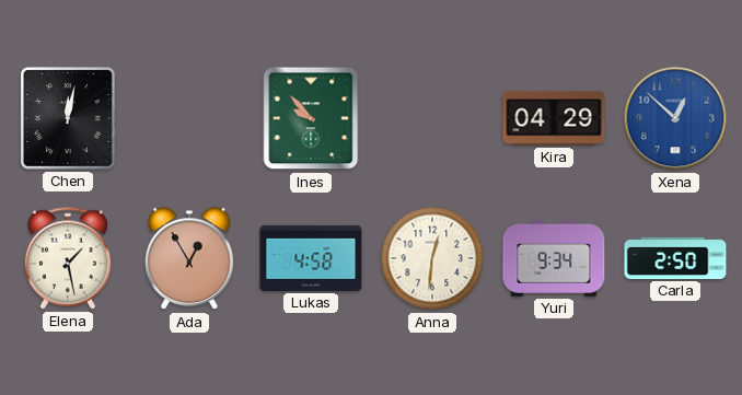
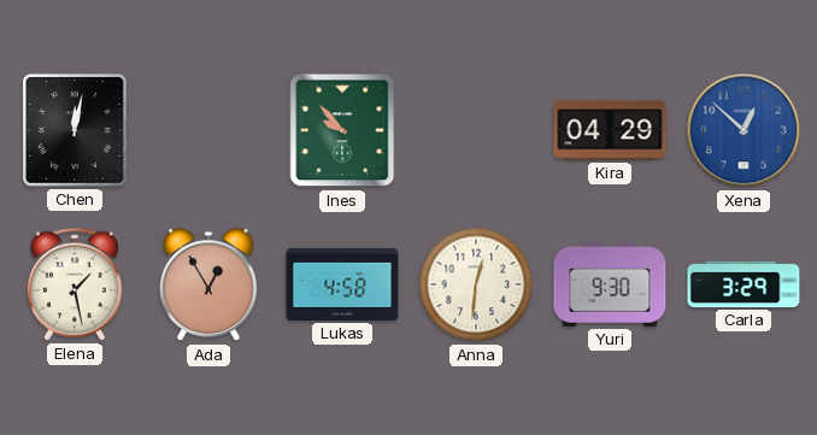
Yuri: 9:34 -> 9:30
Carla: 2:50 -> 3:29
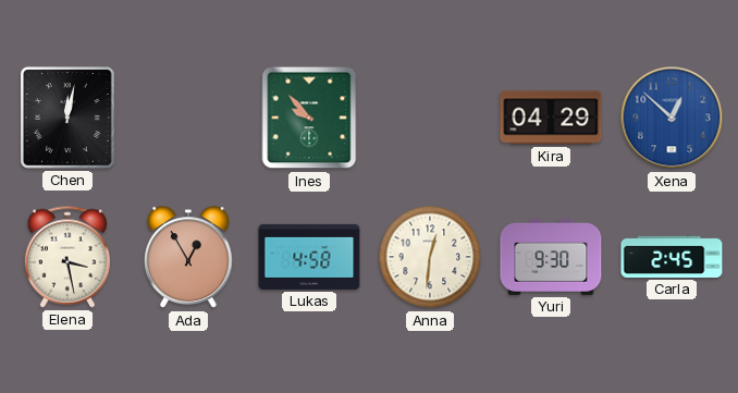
Elena: 1:28 -> 3:28
Carla: 3:29 -> 2:45
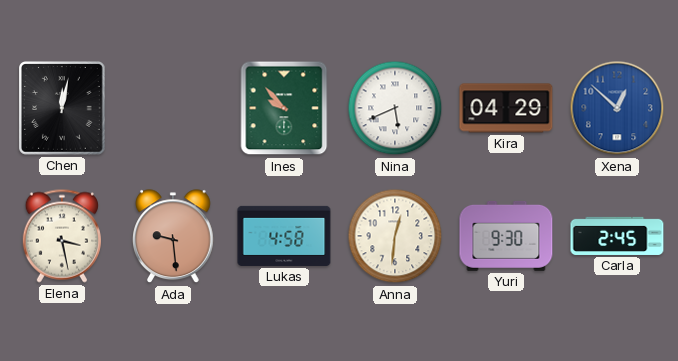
Nina: none -> 5:41
Ada: 12:55 -> 9:29
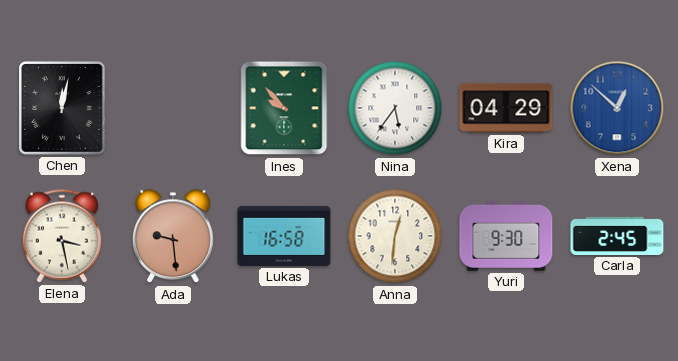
Nina: 5:41 -> 5:36
Lukas: 4:58 -> 16:58
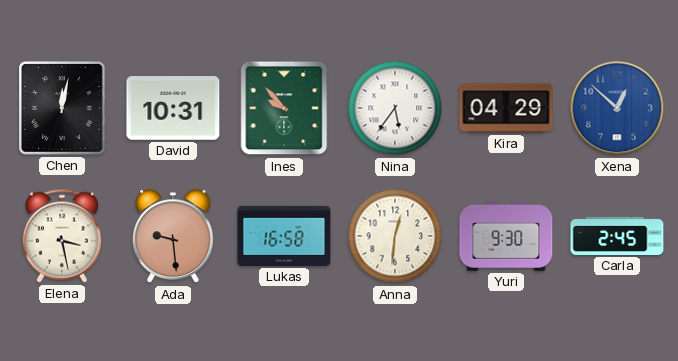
David: none -> 10:31
